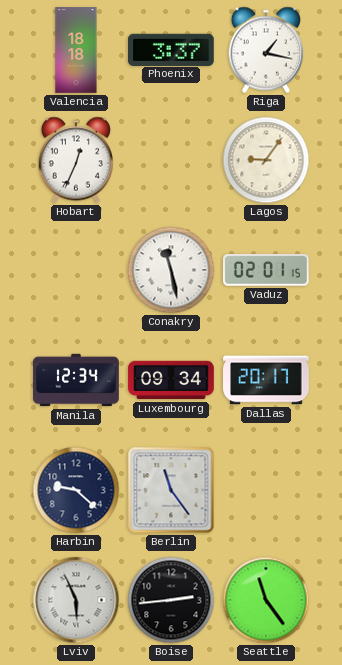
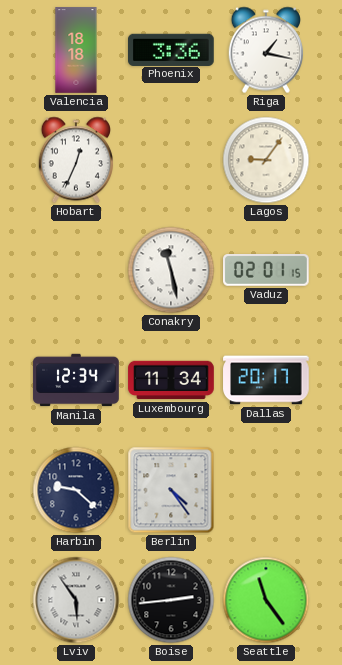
Phoenix: 3:37 -> 3:36
Luxembourg: 09:34 -> 11:34
Berlin: 11:24 -> 4:24
Lviv: 5:56 -> 5:54
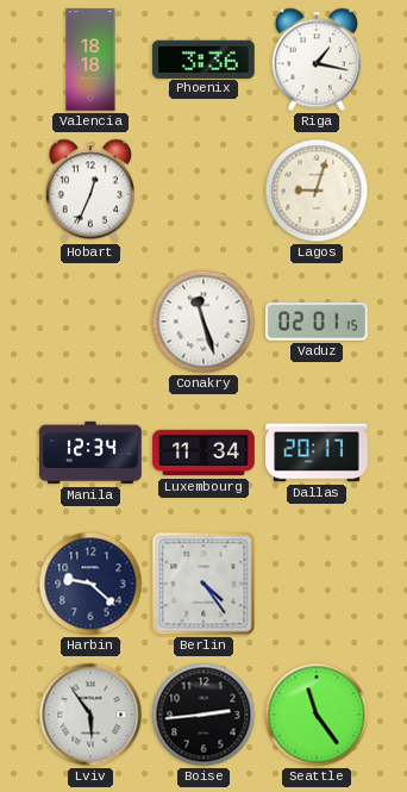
Lagos: 9:06 -> 9:03
Conakry: 11:28 -> 11:27
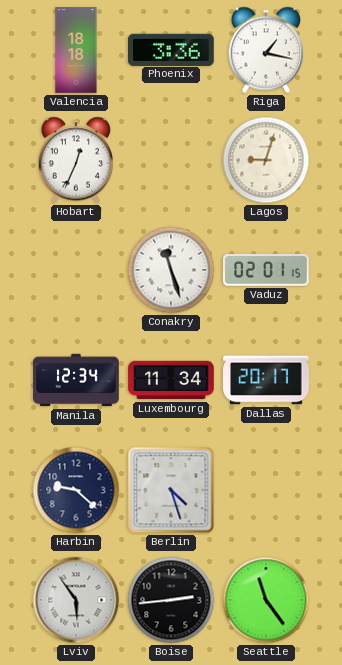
Berlin: 4:24 -> 4:27
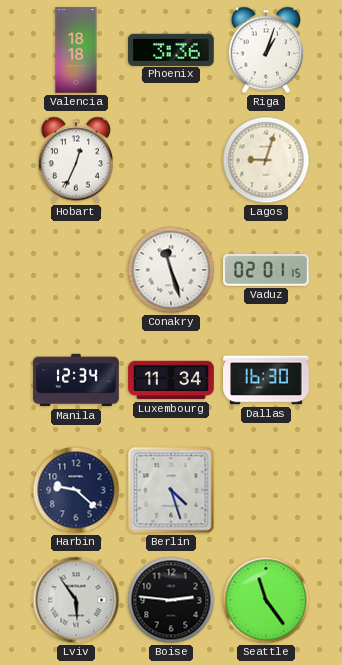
Riga: 1:17 -> 1:03
Dallas: 20:17 -> 16:30
Boise: 2:44 -> 2:46
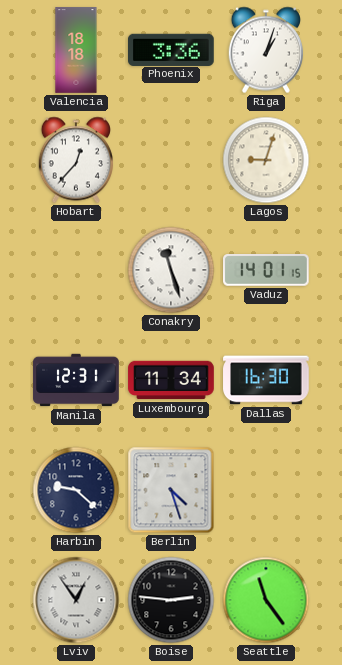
Hobart: 12:34 -> 12:37
Vaduz: 02:01 -> 14:01
Manila: 12:34 -> 12:31
Lviv: 5:54 -> 12:54
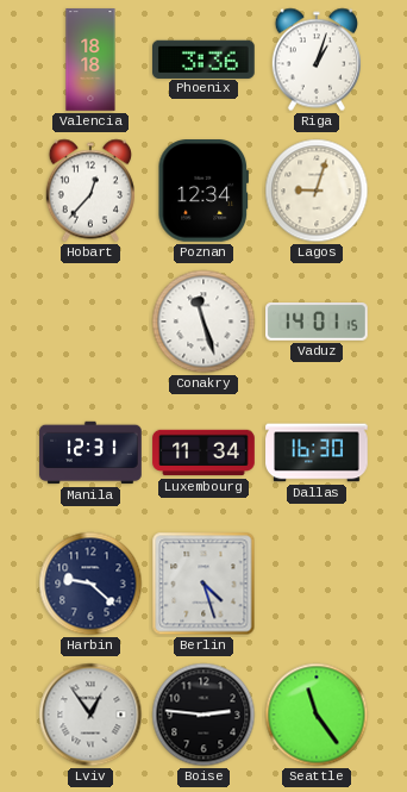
Poznan: none -> 12:34
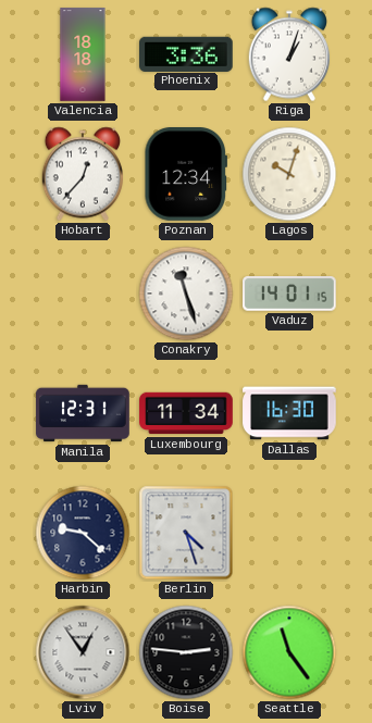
Lagos: 9:03 -> 10:03
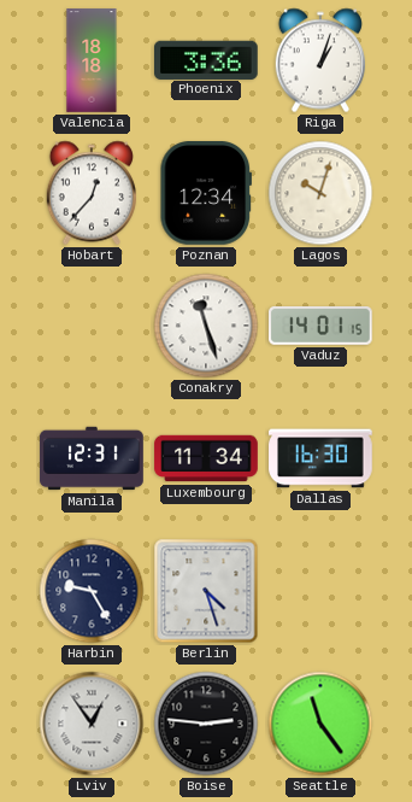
Harbin: 9:22 -> 9:25
